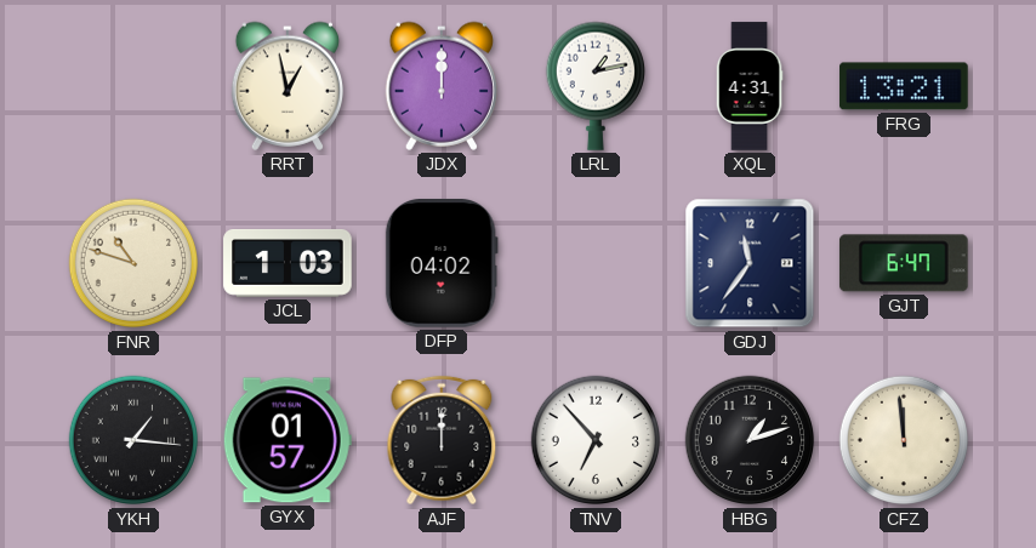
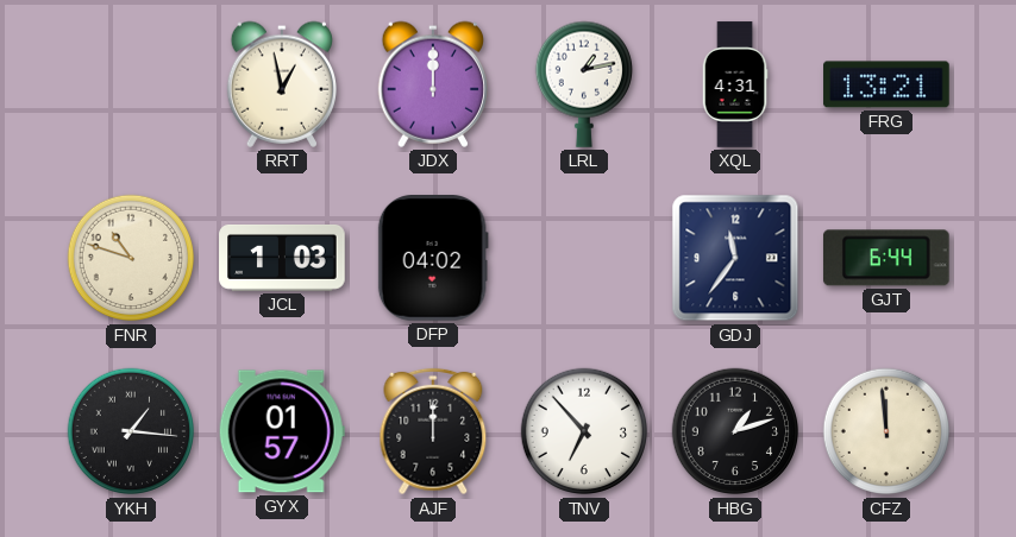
GJT: 6:47 -> 6:44
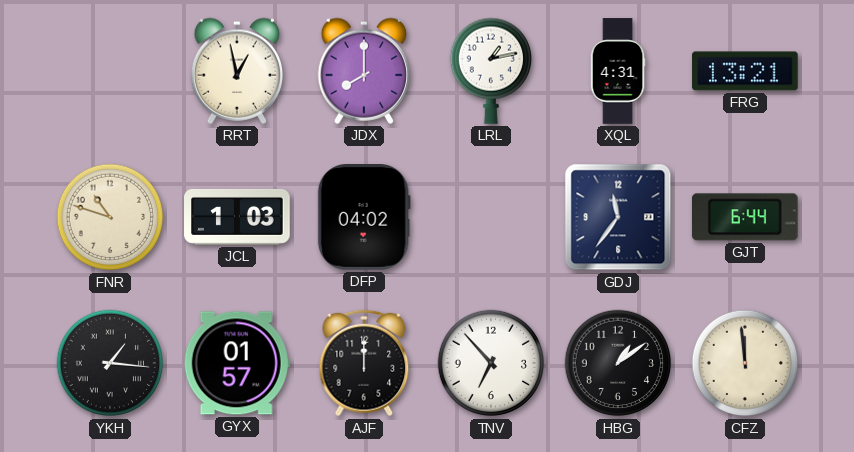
JDX: 12:00 -> 8:00
HBG: 1:12 -> 1:09
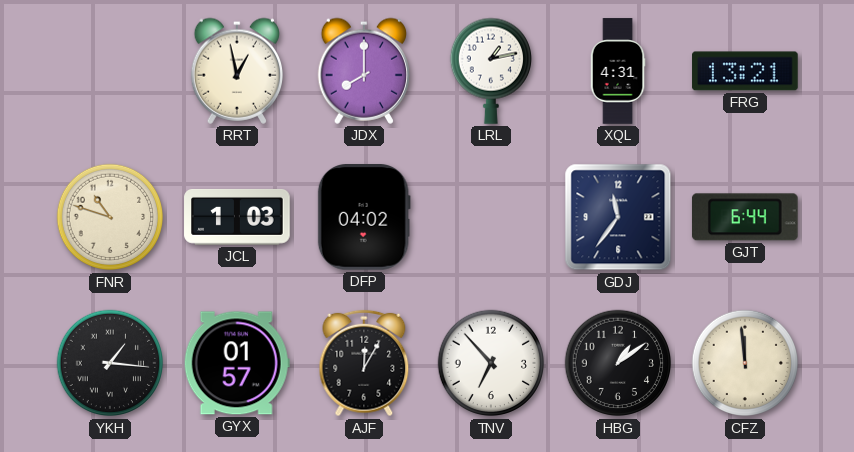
AJF: 12:00 -> 12:05
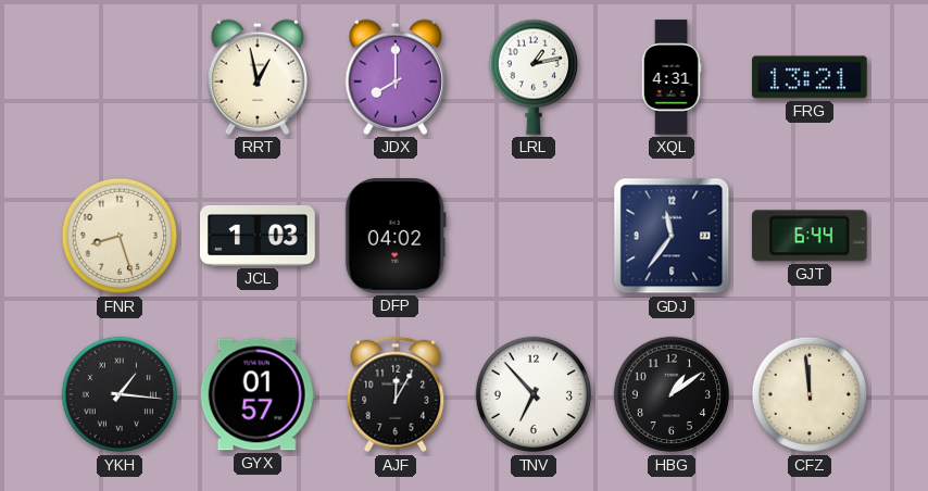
FNR: 10:48 -> 8:27
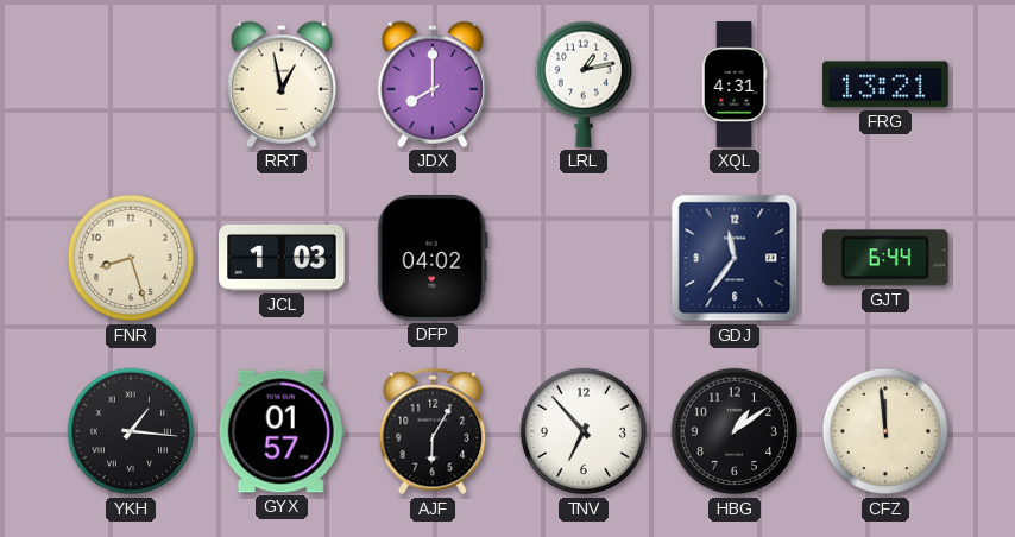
AJF: 12:05 -> 6:05
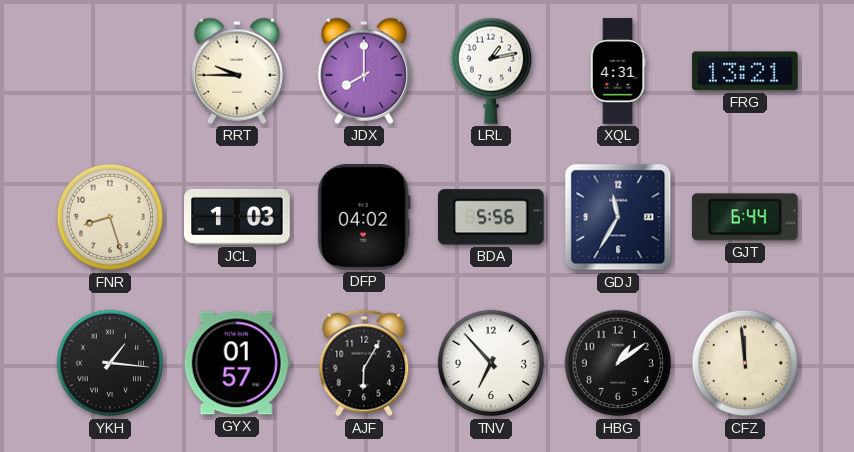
RRT: 12:58 -> 9:45
BDA: none -> 5:56
GDJ: 11:36 -> 11:35
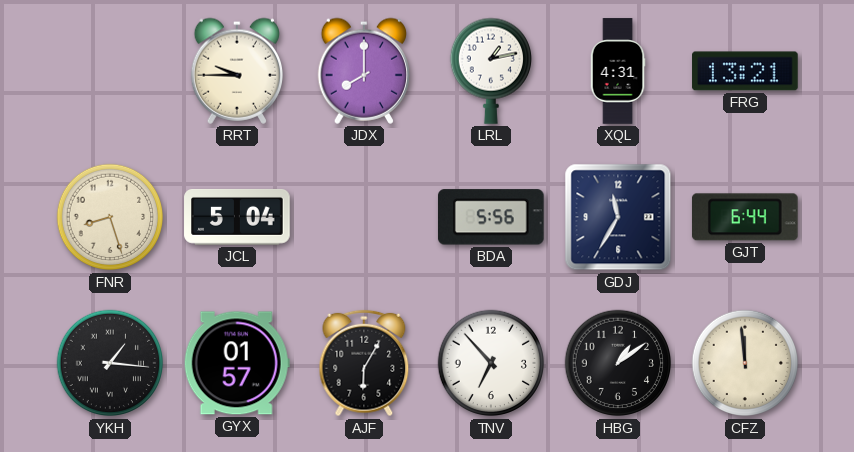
JCL: 1:03 -> 5:04
DFP: 04:02 -> none
